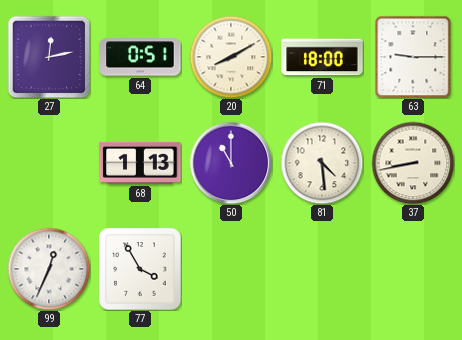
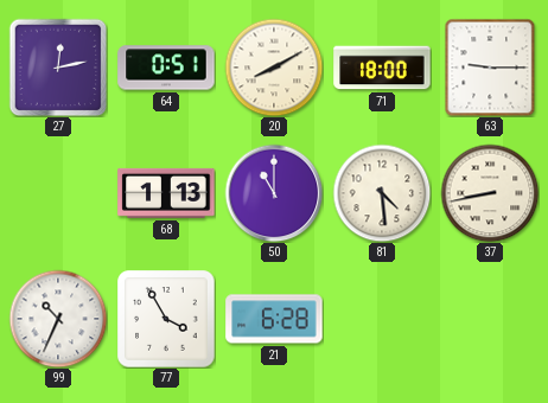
99: 12:34 -> 10:34
21: none -> 6:28
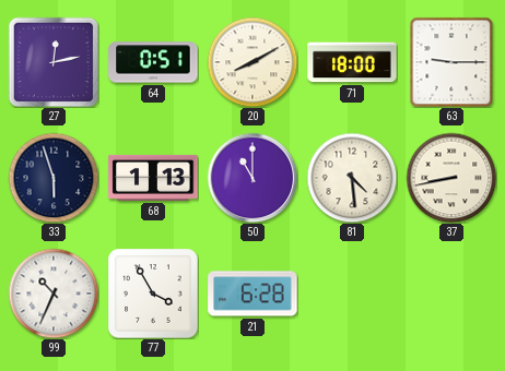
33: none -> 5:57
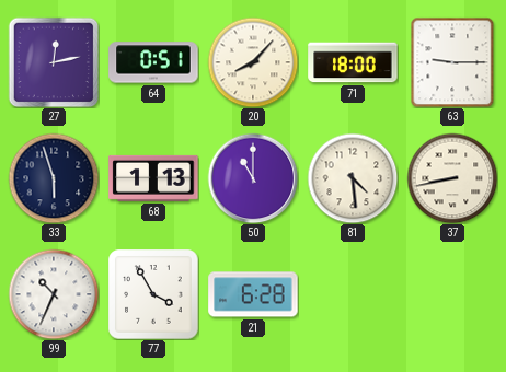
20: 8:10 -> 8:07
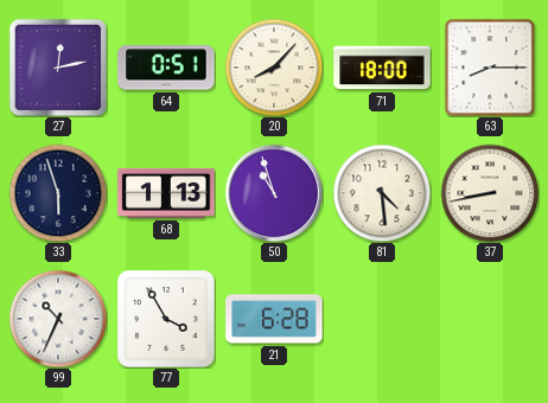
63: 9:15 -> 8:15
50: 11:00 -> 10:57
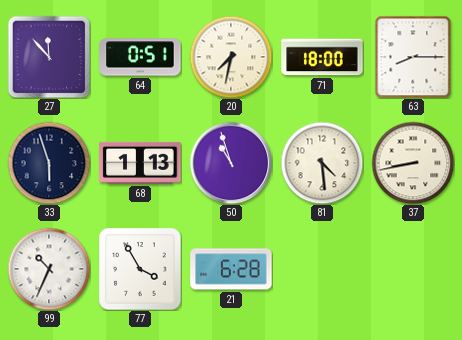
27: 12:13 -> 11:53
20: 8:07 -> 7:32
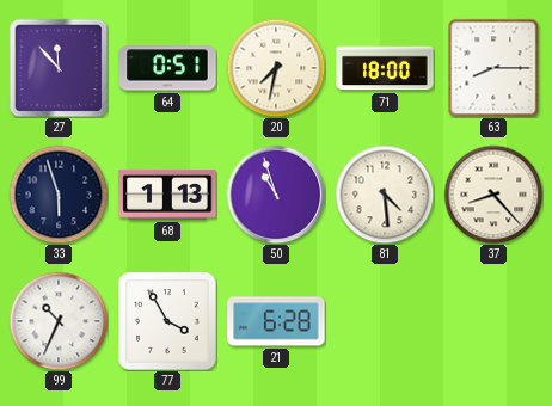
37: 8:43 -> 8:23
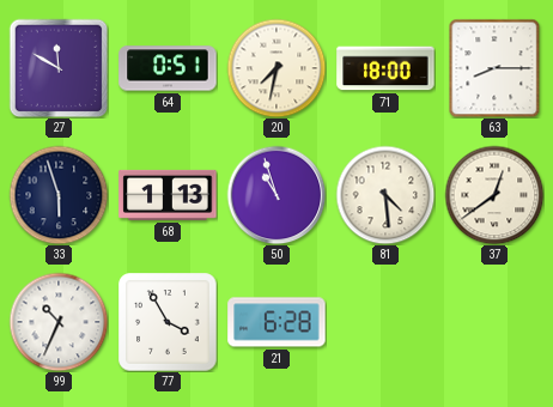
27: 11:53 -> 11:50
37: 8:23 -> 12:39
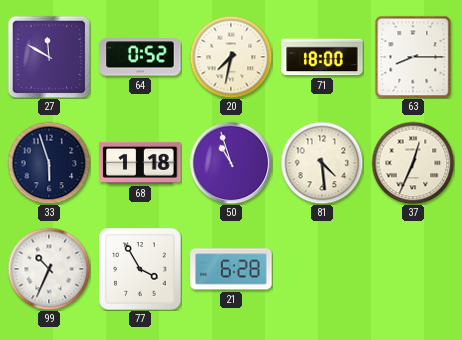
64: 0:51 -> 0:52
68: 1:13 -> 1:18
37: 12:39 -> 12:34
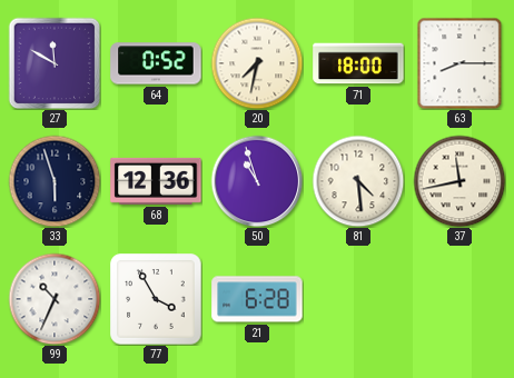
68: 1:18 -> 12:36
37: 12:34 -> 11:43
